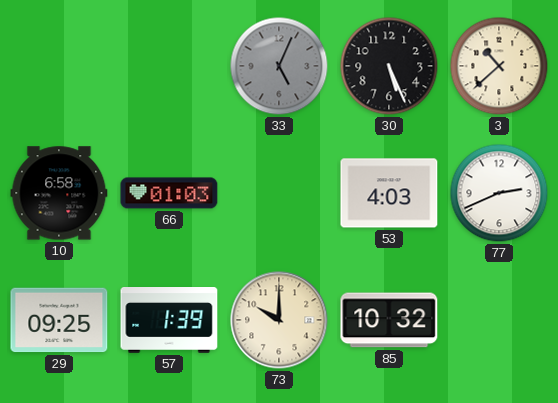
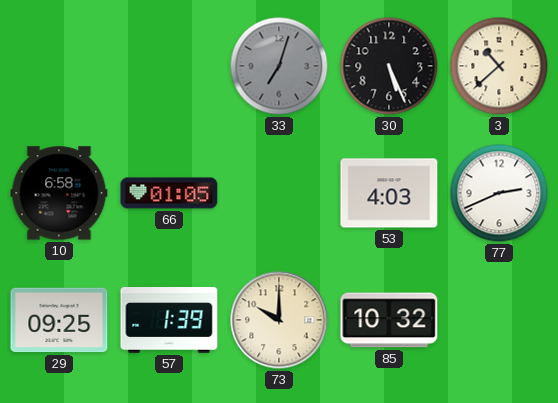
33: 5:04 -> 7:03
66: 01:03 -> 01:05
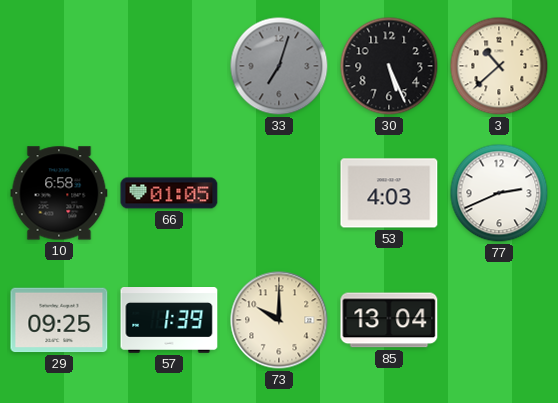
85: 10:32 -> 13:04
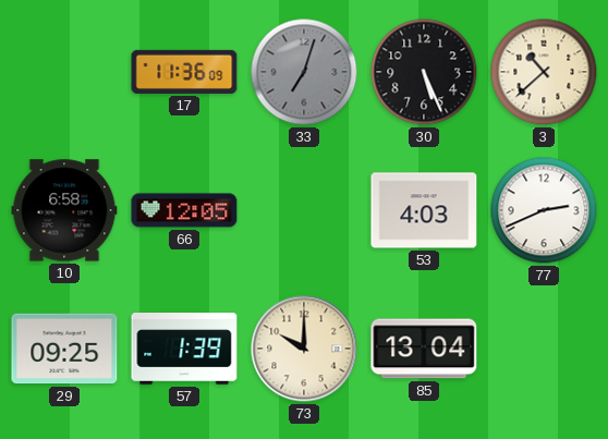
17: none -> 11:36
66: 01:05 -> 12:05
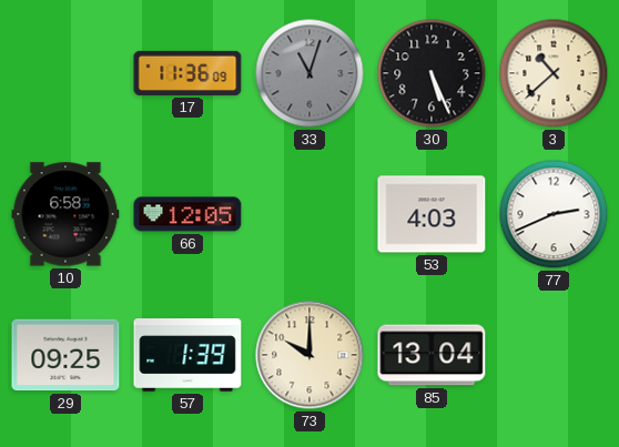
33: 7:03 -> 11:03
